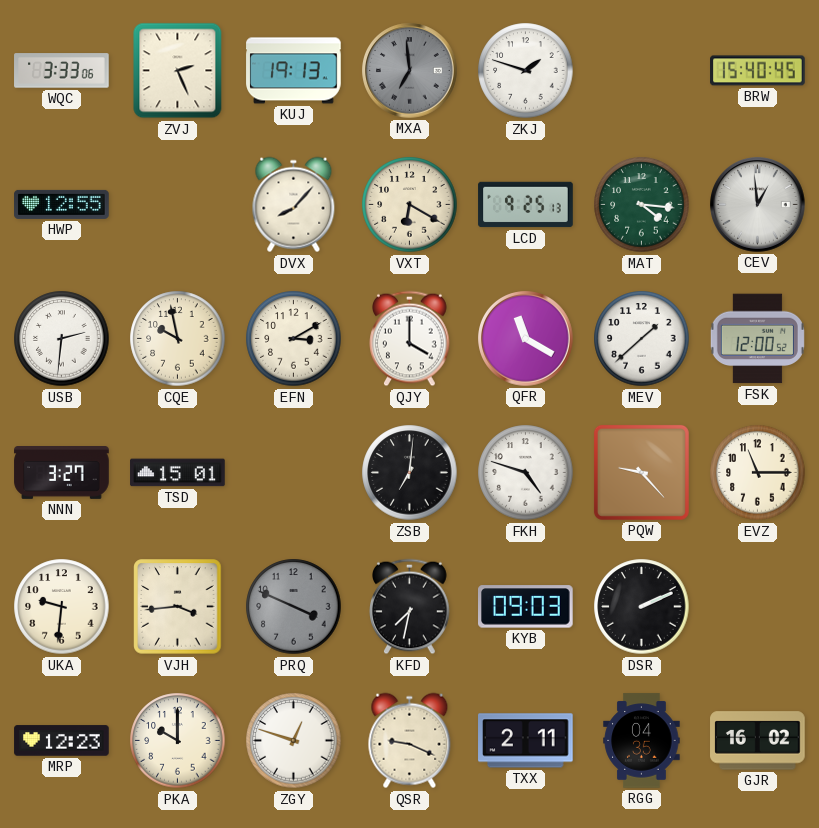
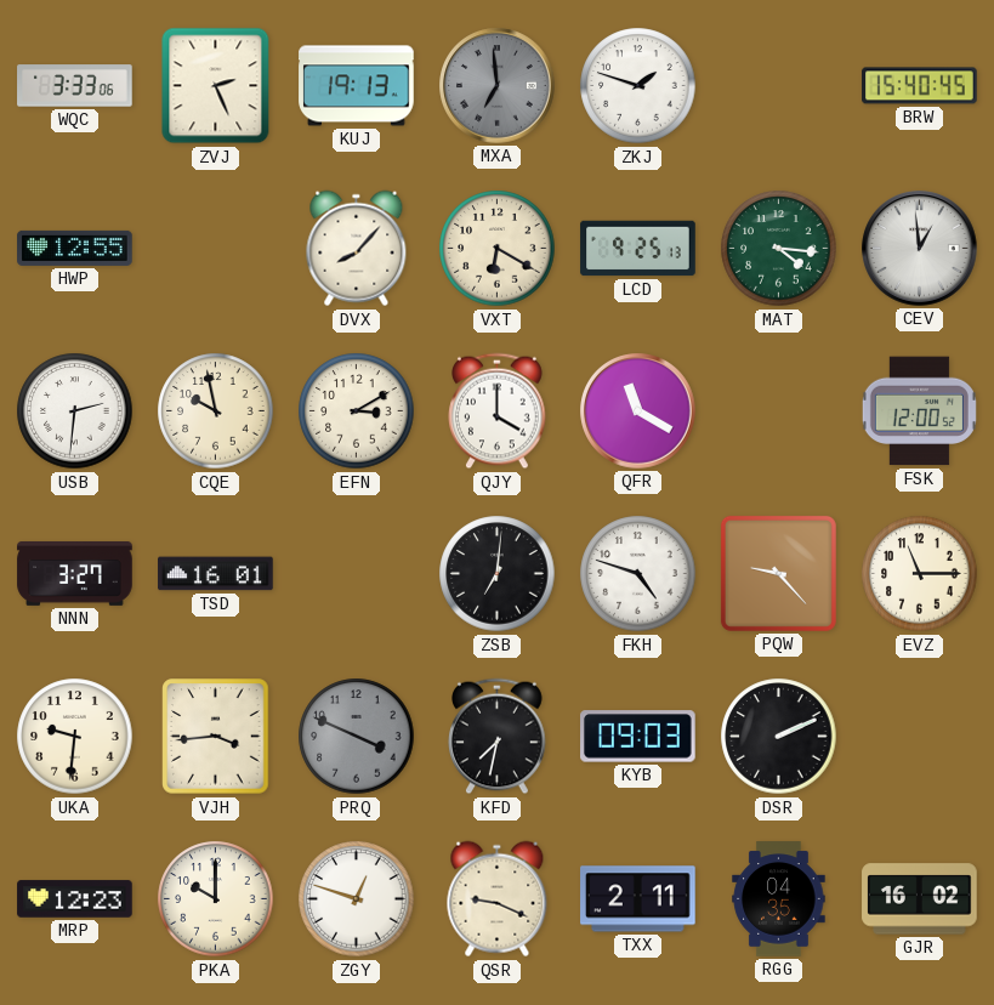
MEV: 1:38 -> none
TSD: 15:01 -> 16:01
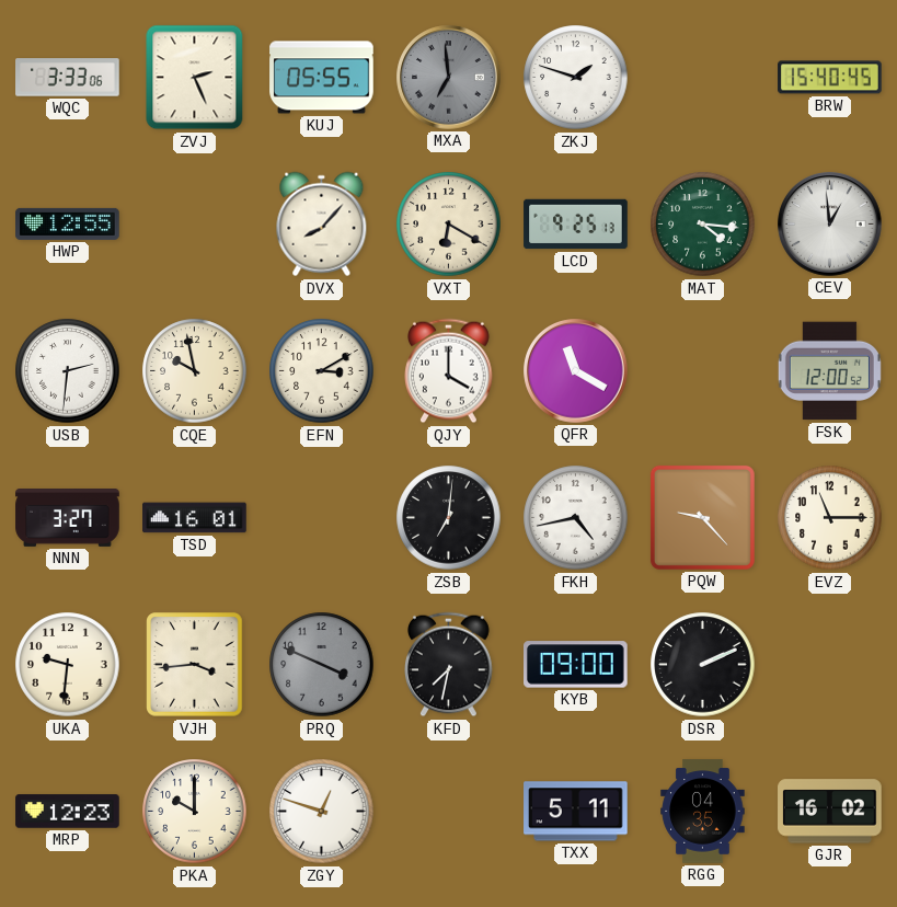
KUJ: 19:13 -> 05:55
FKH: 4:48 -> 4:43
KYB: 09:03 -> 09:00
QSR: 9:19 -> none
TXX: 2:11 -> 5:11
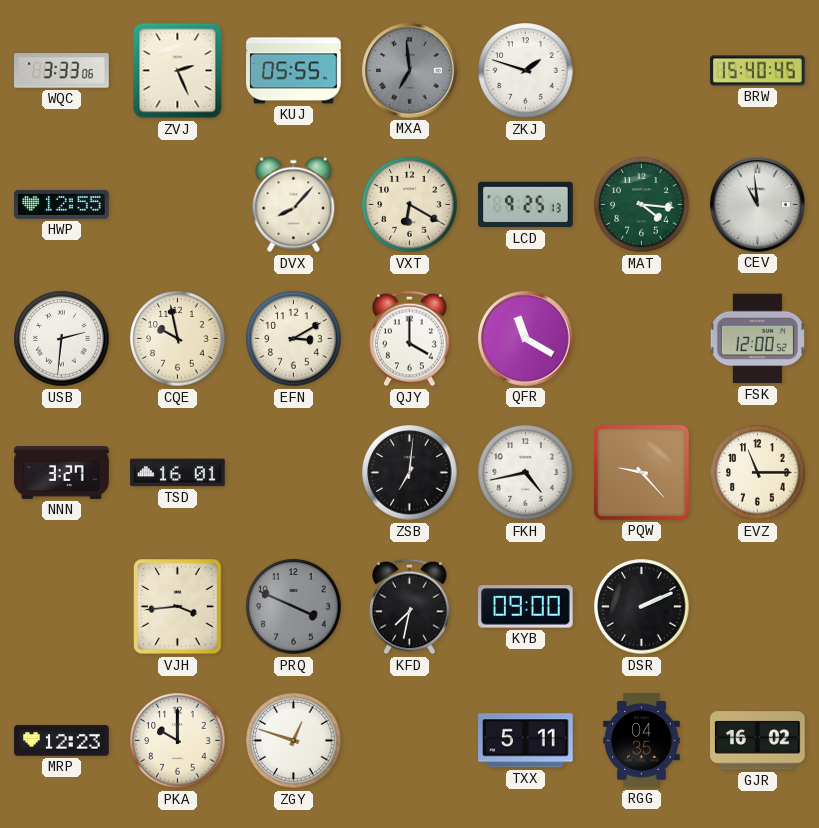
CEV: 12:59 -> 10:59
UKA: 9:31 -> none
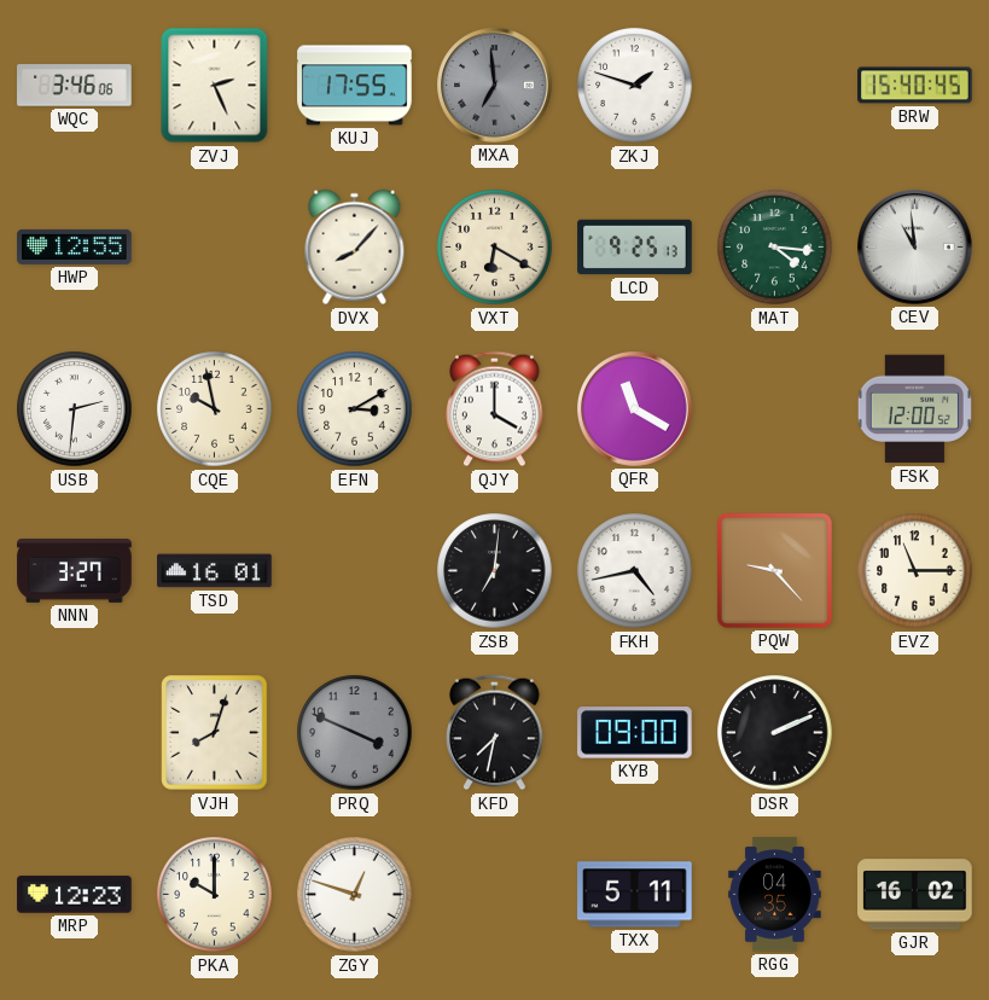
WQC: 3:33 -> 3:46
KUJ: 05:55 -> 17:55
VJH: 3:44 -> 8:03
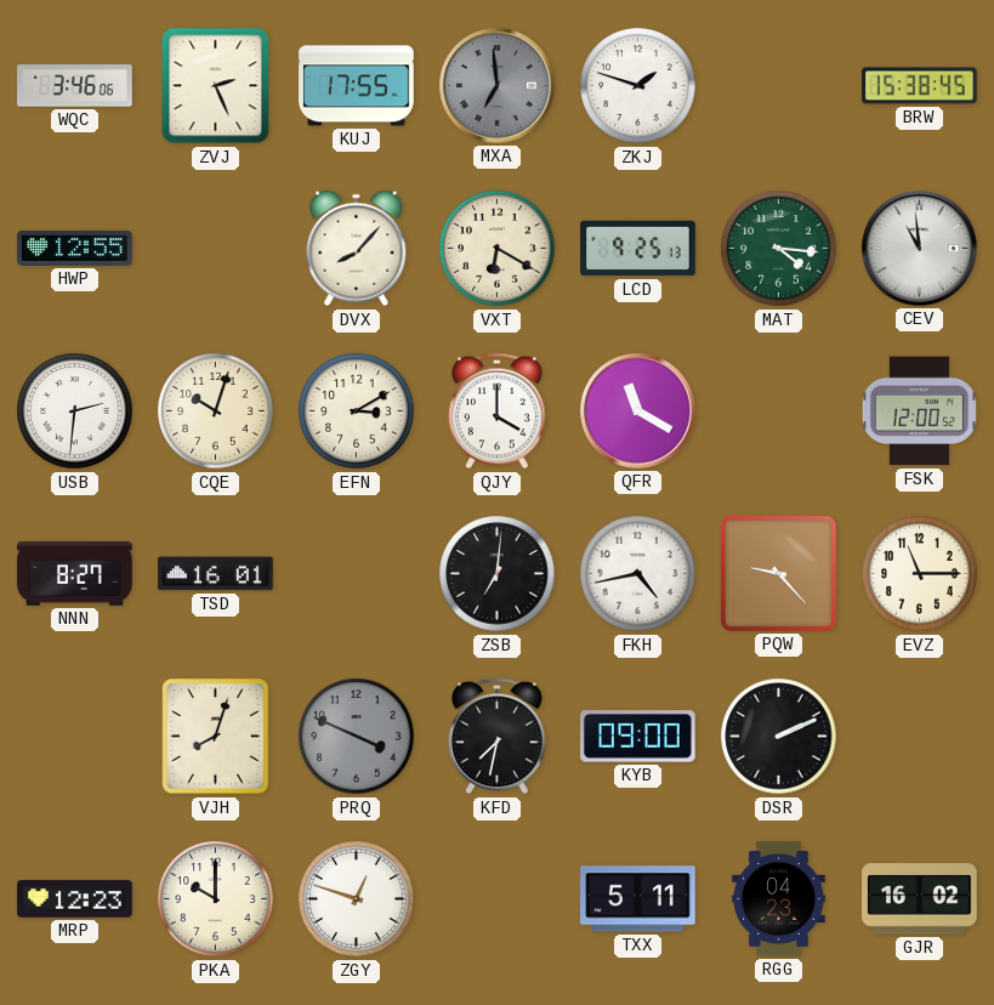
BRW: 15:40 -> 15:38
CQE: 9:58 -> 10:03
NNN: 3:27 -> 8:27
RGG: 04:35 -> 04:23
